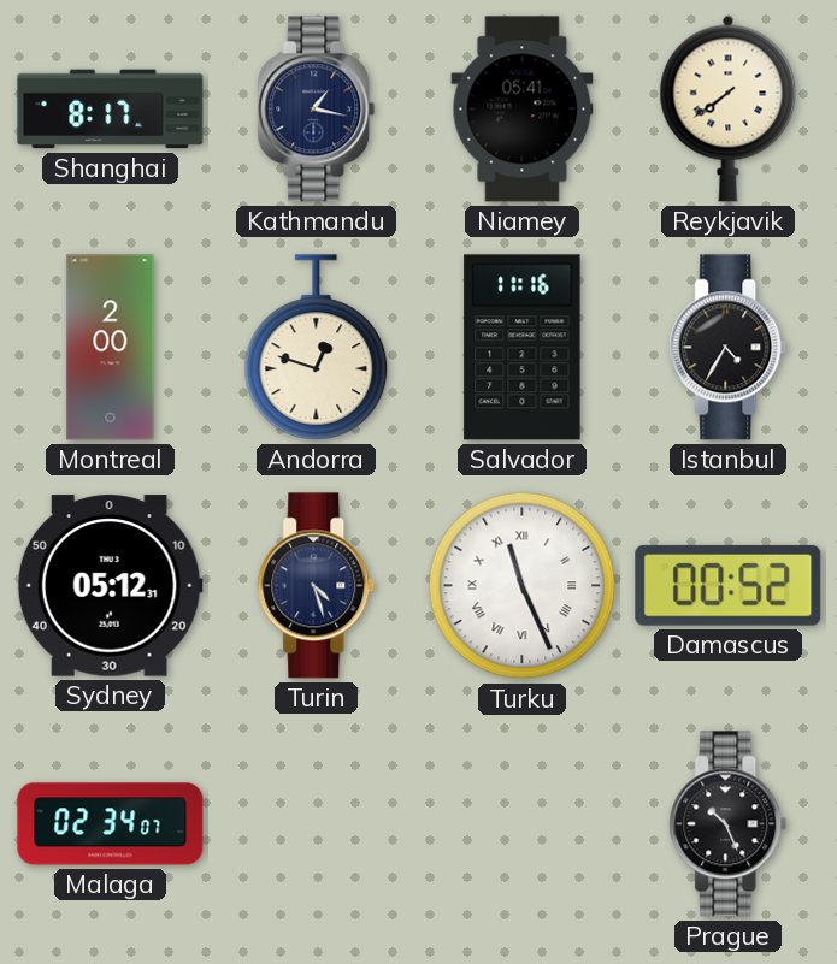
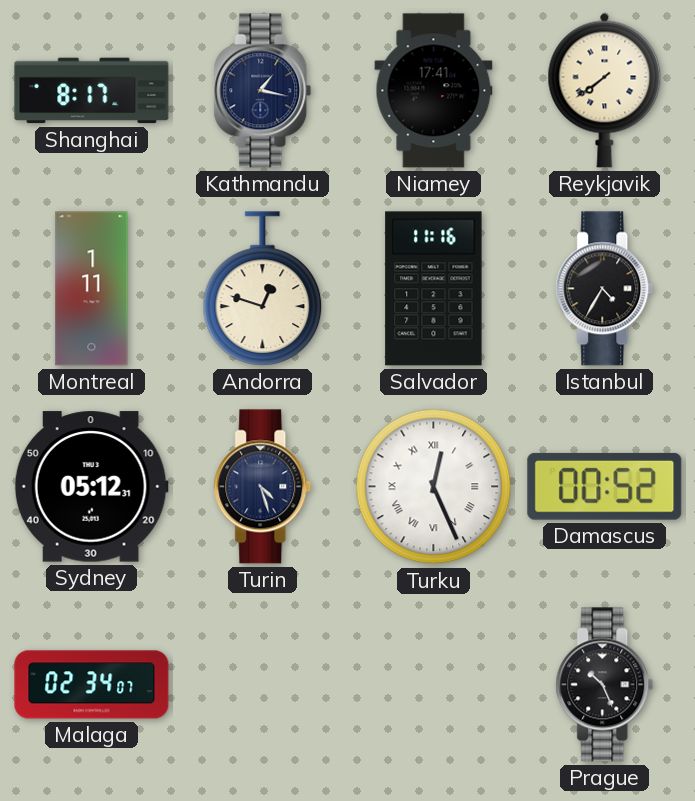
Niamey: 05:41 -> 17:41
Montreal: 2:00 -> 1:11
Turku: 11:26 -> 12:26
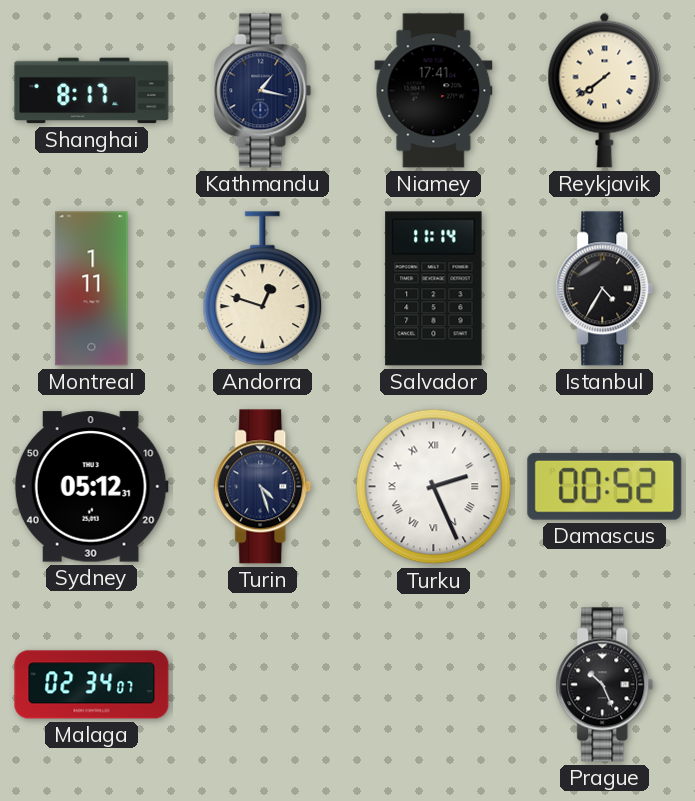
Salvador: 11:16 -> 11:14
Turku: 12:26 -> 2:26
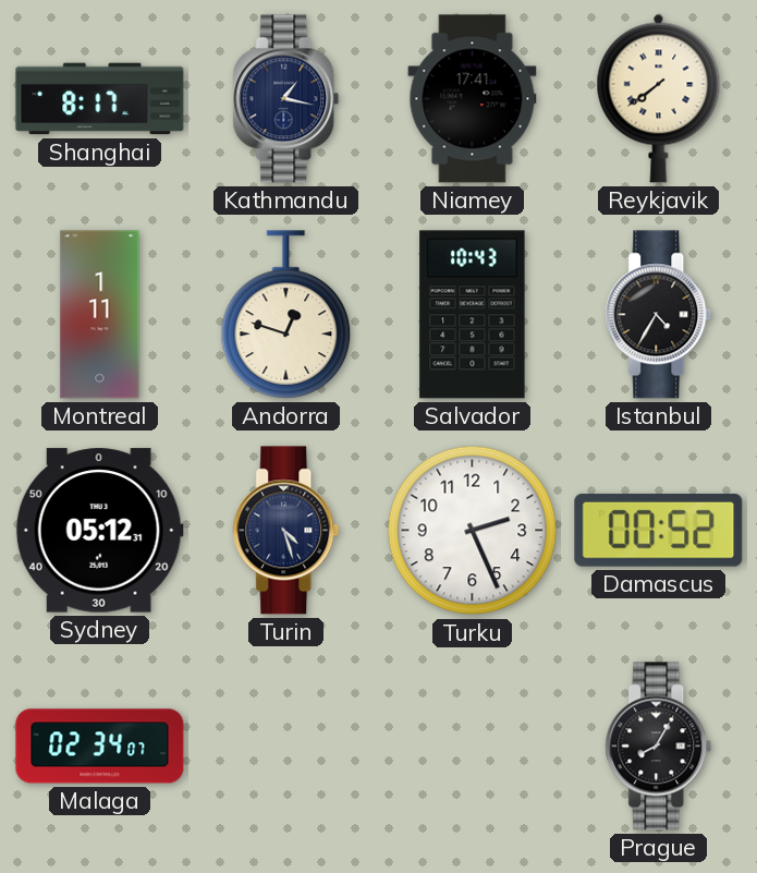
Salvador: 11:14 -> 10:43
Turku numerals: Roman -> Arabic
Prague: 10:26 -> 8:05
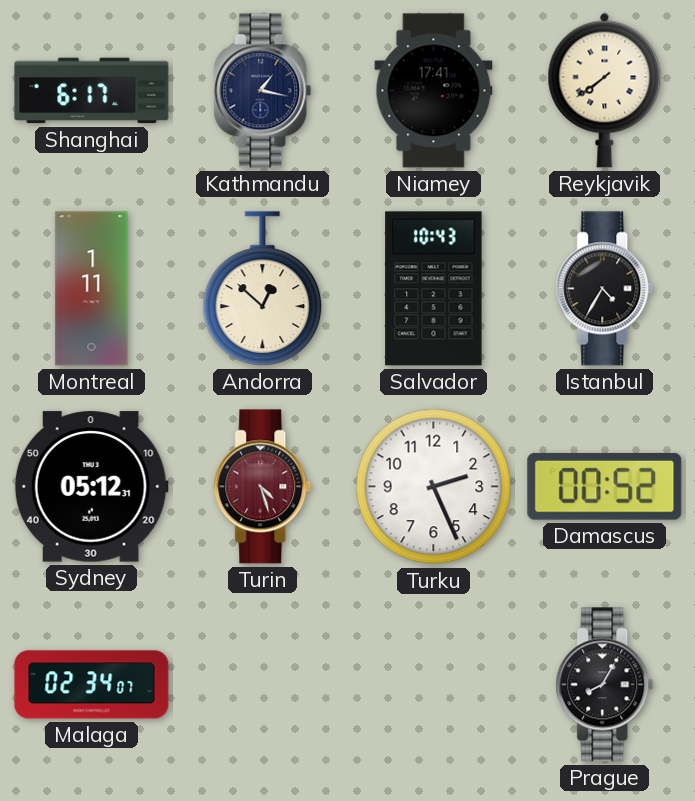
Shanghai: 8:17 -> 6:17
Andorra: 12:48 -> 12:52
Turin dial: navy -> burgundy
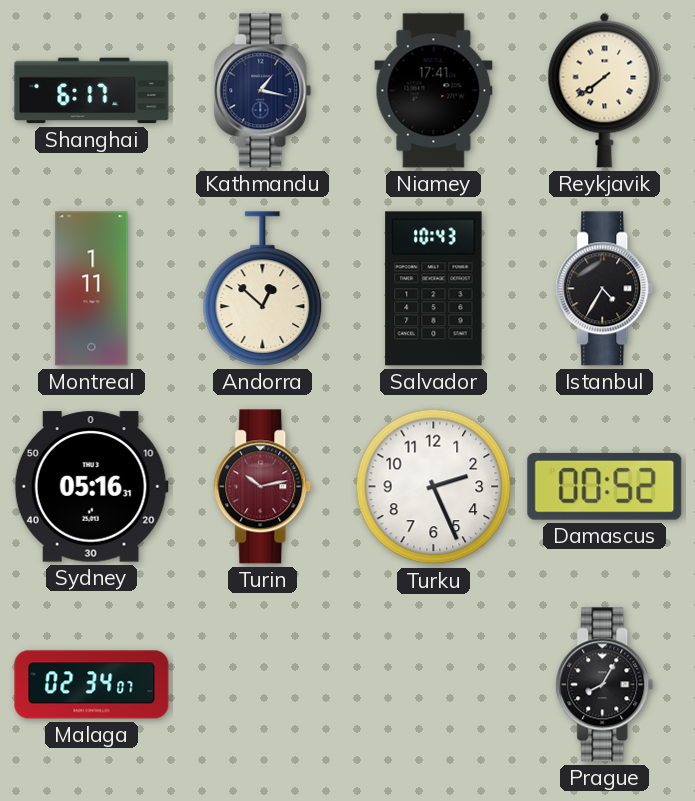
Sydney: 05:12 -> 05:16
Turin: 4:27 -> 10:13
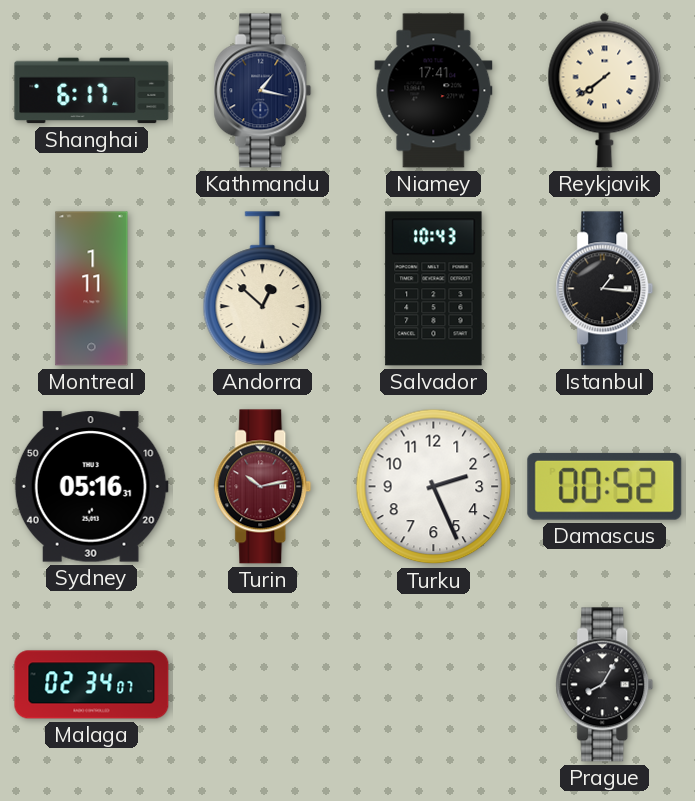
Istanbul: 4:35 -> 1:16
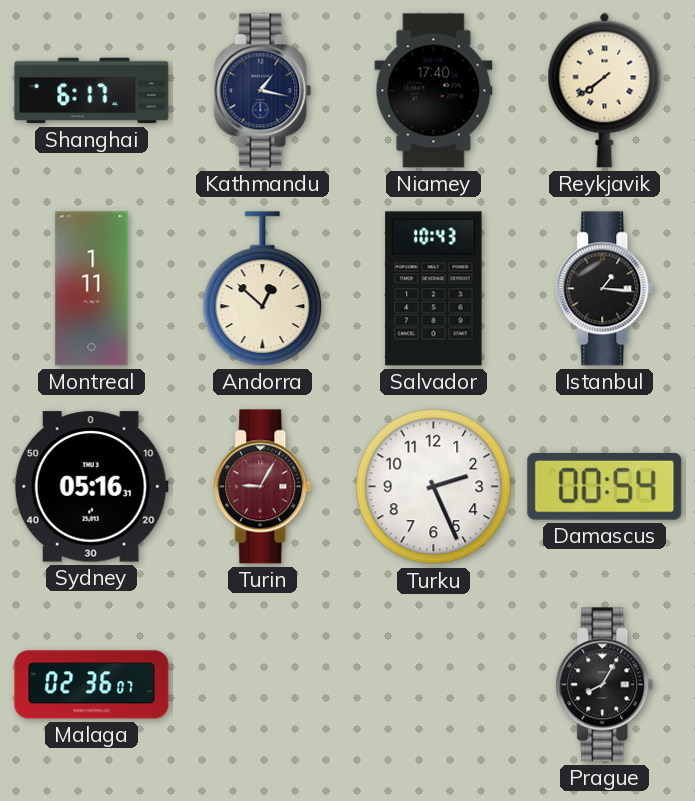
Niamey: 17:41 -> 17:40
Turin: 10:13 -> 9:05
Damascus: 00:52 -> 00:54
Malaga: 02:34 -> 02:36
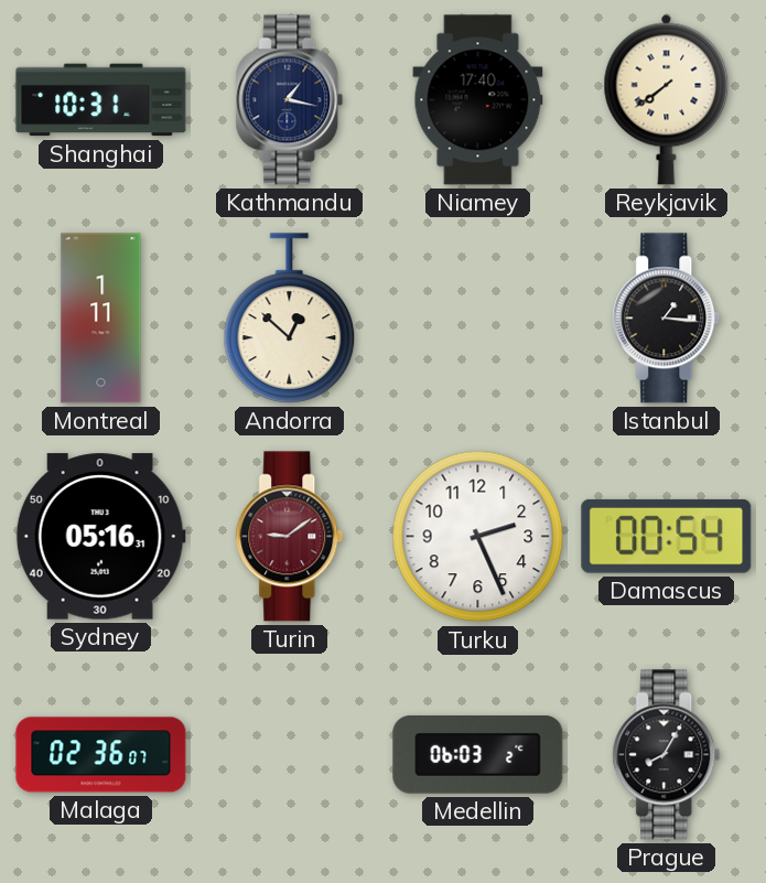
Shanghai: 6:17 -> 10:31
Salvador: 10:43 -> none
Turin: 9:05 -> 9:09
Medellin: none -> 06:03
